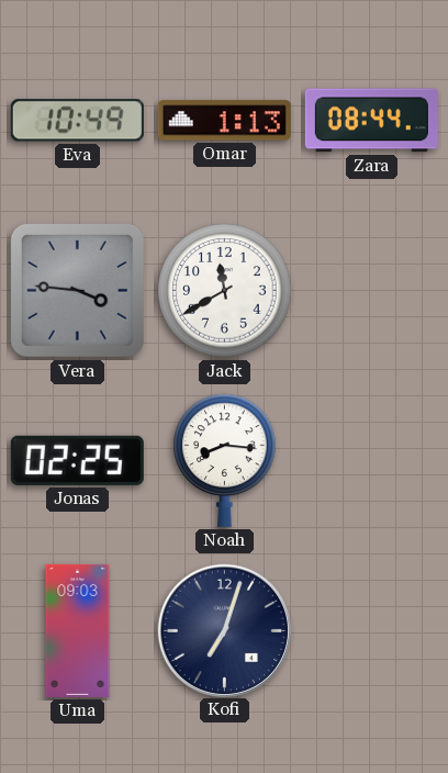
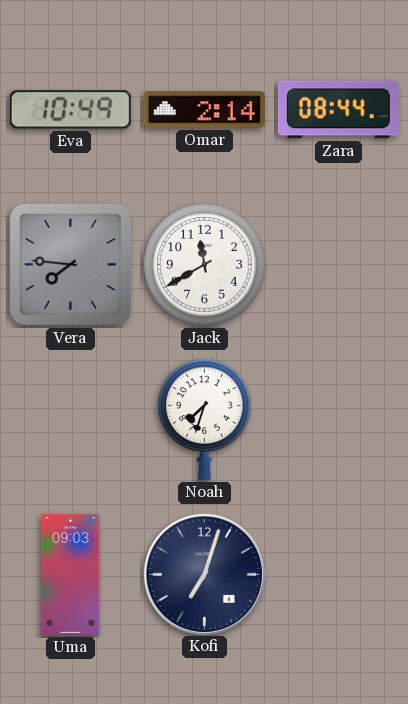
Omar: 1:13 -> 2:14
Vera: 3:46 -> 7:46
Jonas: 02:25 -> none
Noah: 8:16 -> 7:33
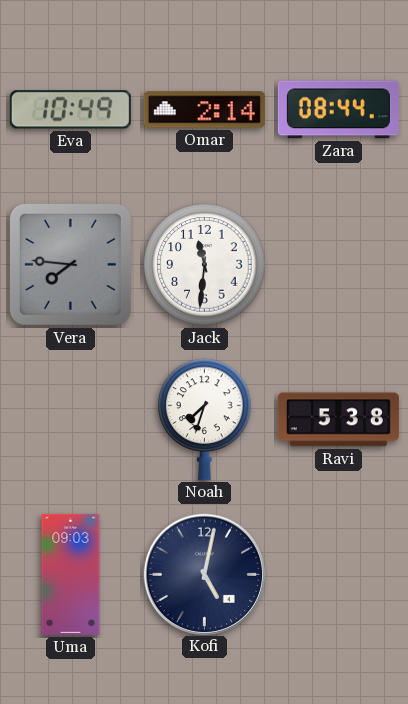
Jack: 11:40 -> 11:31
Ravi: none -> 5:38
Kofi: 7:03 -> 5:02
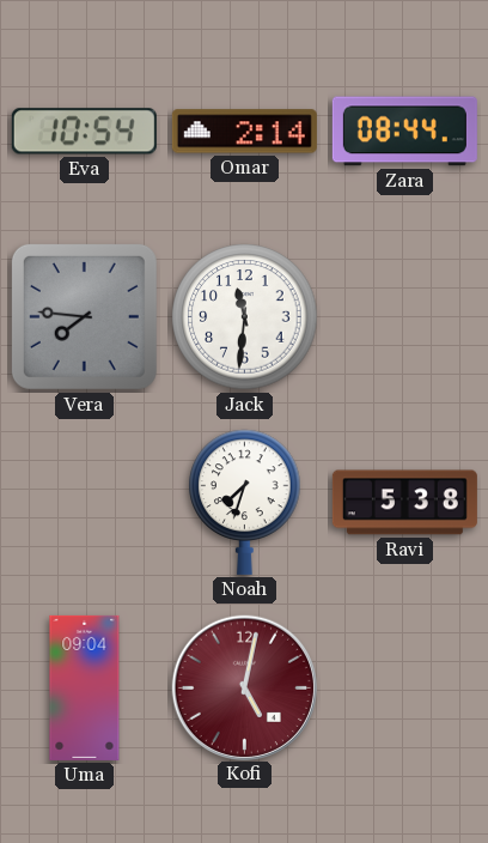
Eva: 10:49 -> 10:54
Uma: 09:03 -> 09:04
Kofi dial: navy -> burgundy
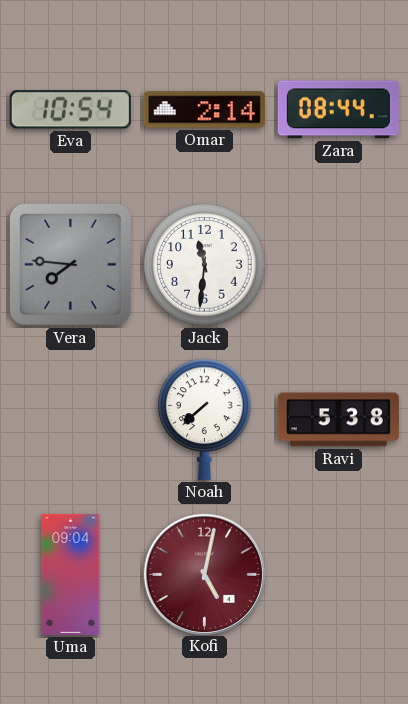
Noah: 7:33 -> 7:38
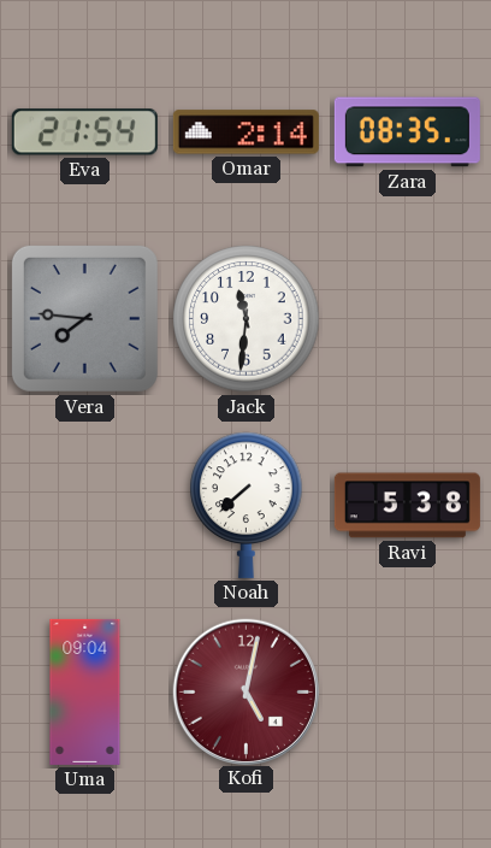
Eva: 10:54 -> 21:54
Zara: 08:44 -> 08:35
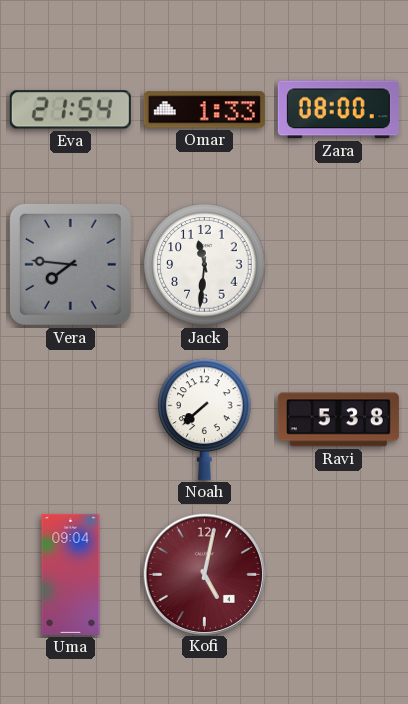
Omar: 2:14 -> 1:33
Zara: 08:35 -> 08:00
